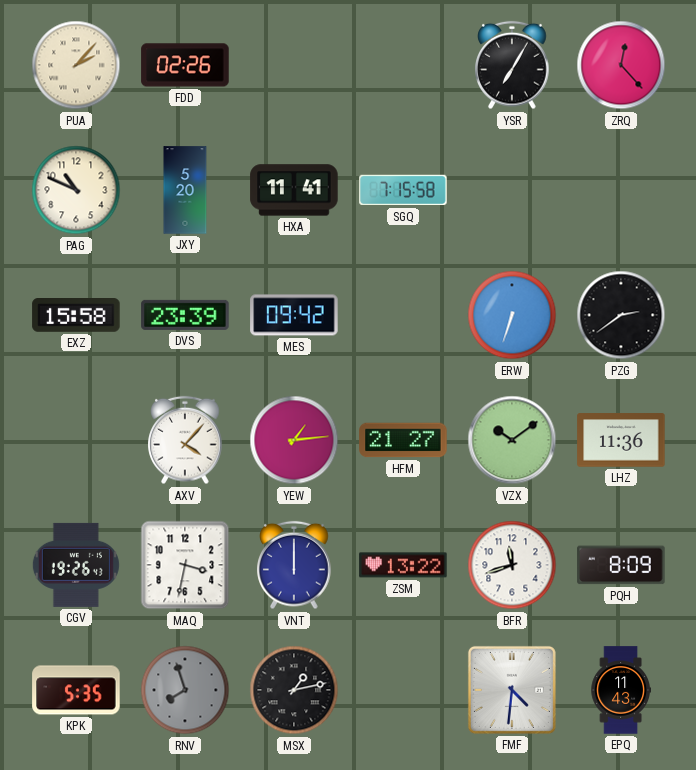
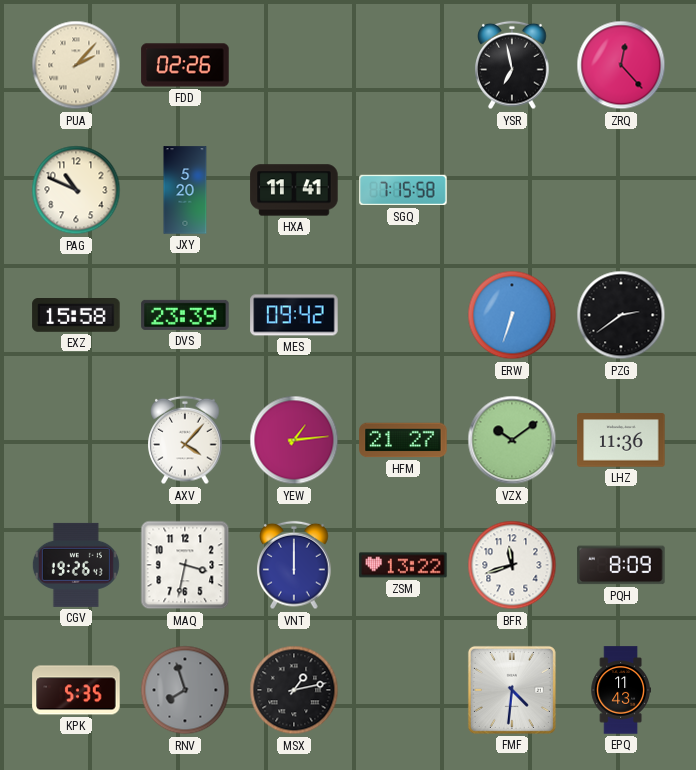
YSR: 7:05 -> 6:58
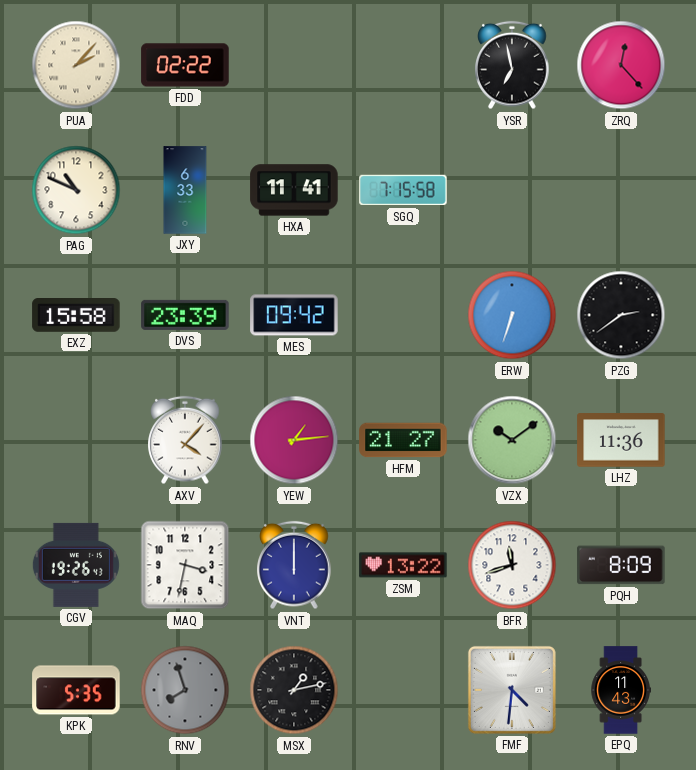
FDD: 02:26 -> 02:22
JXY: 5:20 -> 6:33
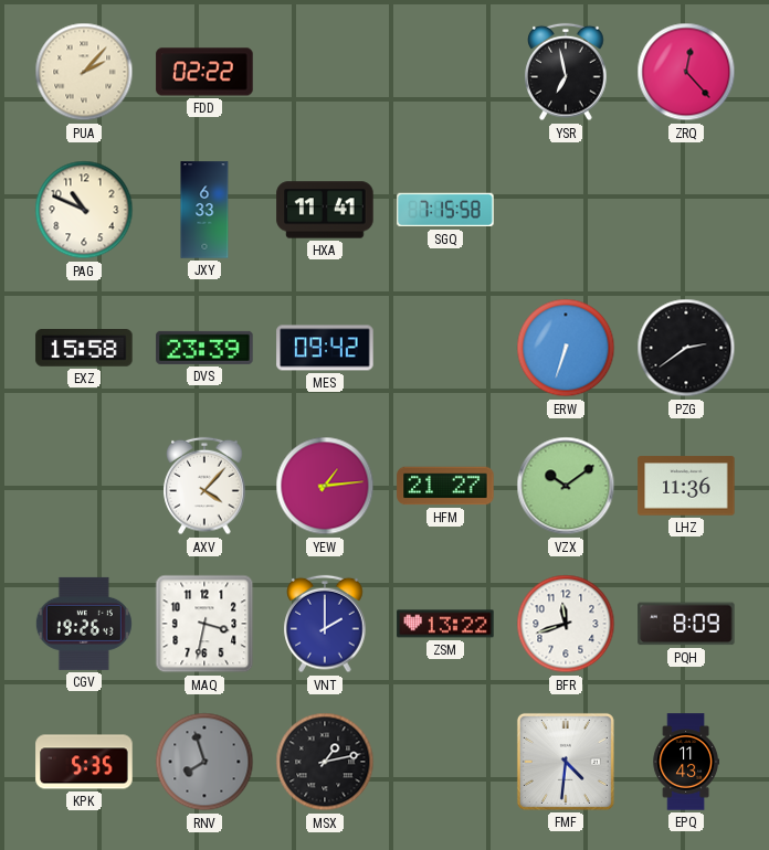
VNT: 12:00 -> 2:00
